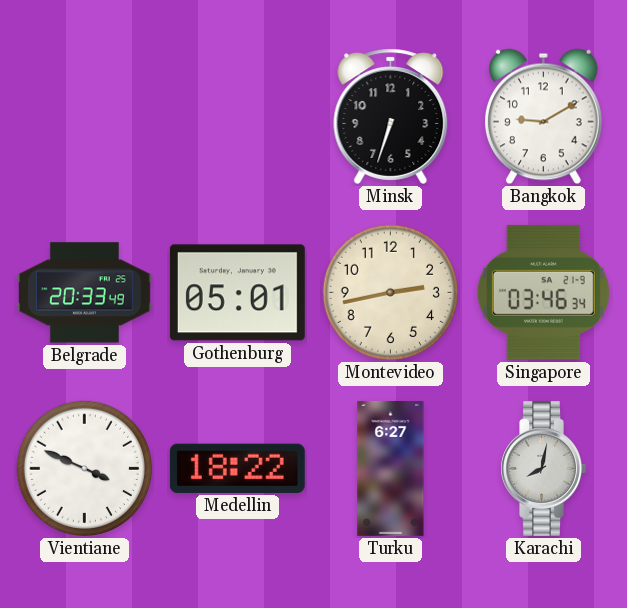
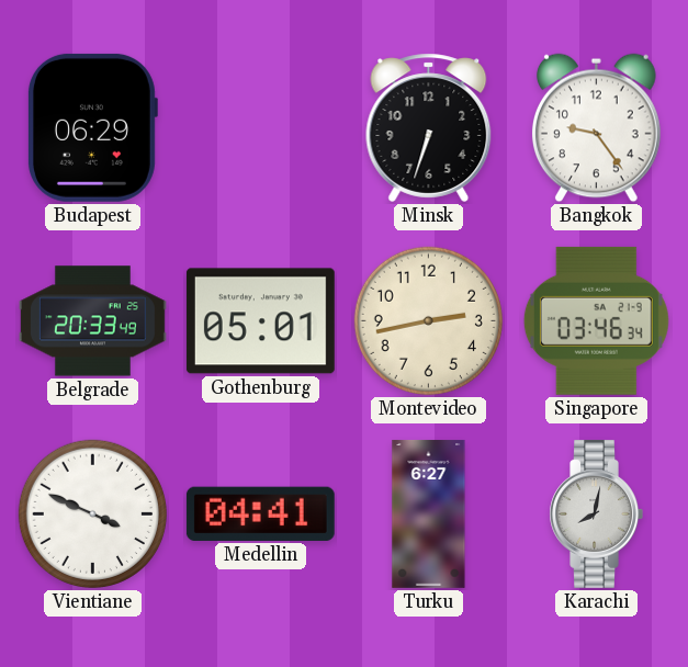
Budapest: none -> 06:29
Bangkok: 9:10 -> 9:24
Medellin: 18:22 -> 04:41
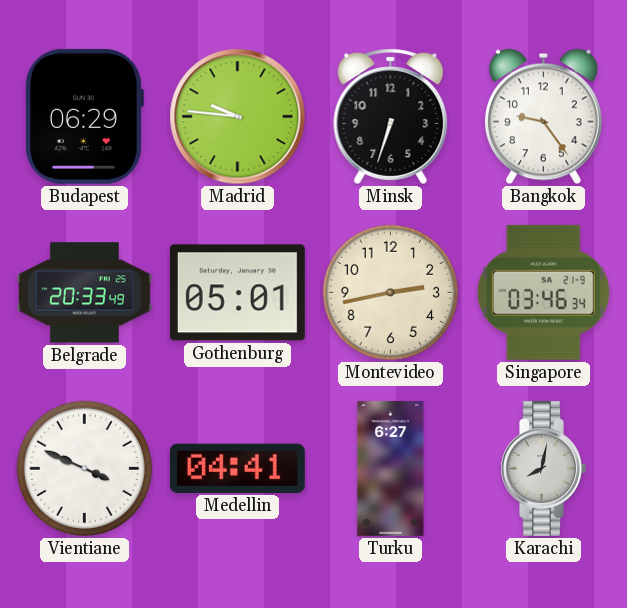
Madrid: none -> 9:46
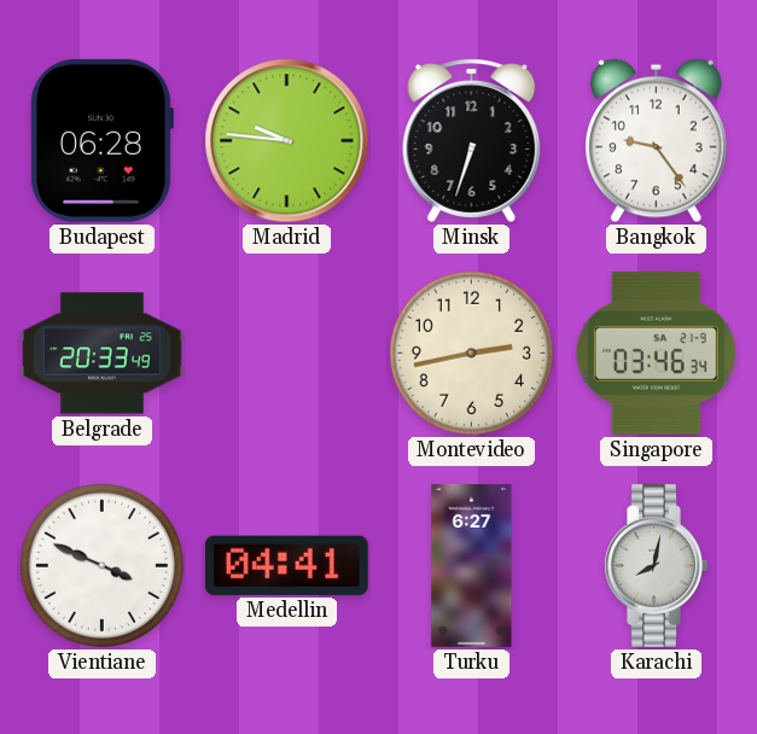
Budapest: 06:29 -> 06:28
Gothenburg: 05:01 -> none
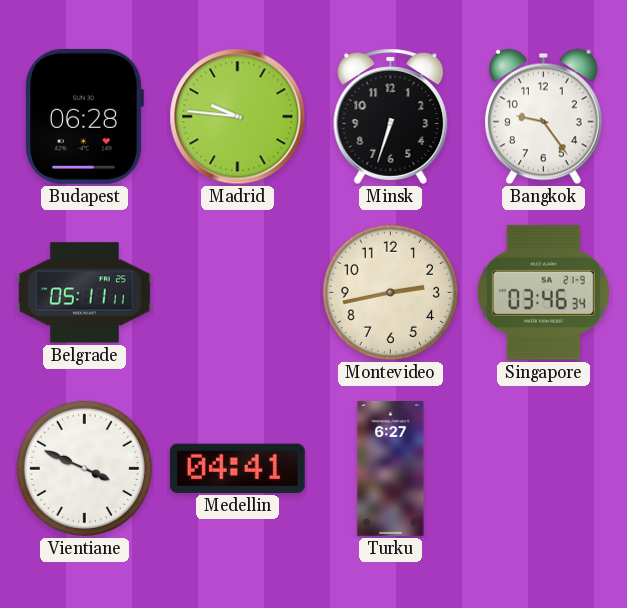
Belgrade: 20:33 -> 05:11
Karachi: 8:02 -> none
